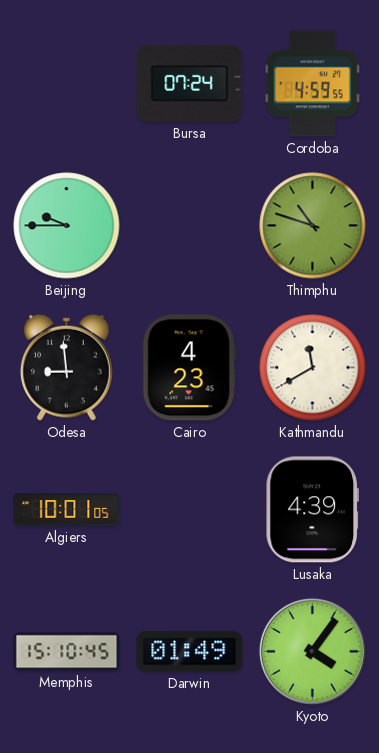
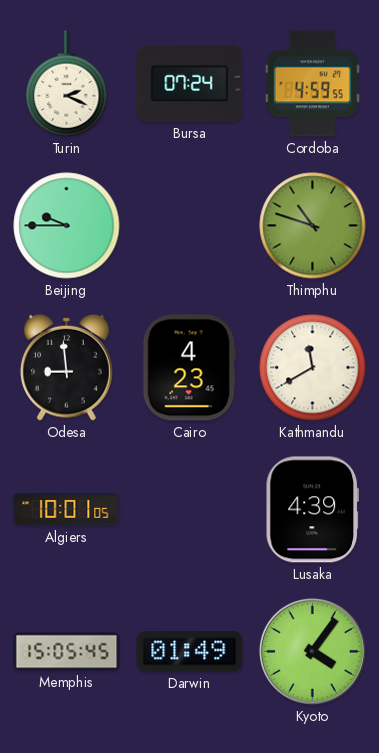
Turin: none -> 2:19
Memphis: 15:10 -> 15:05
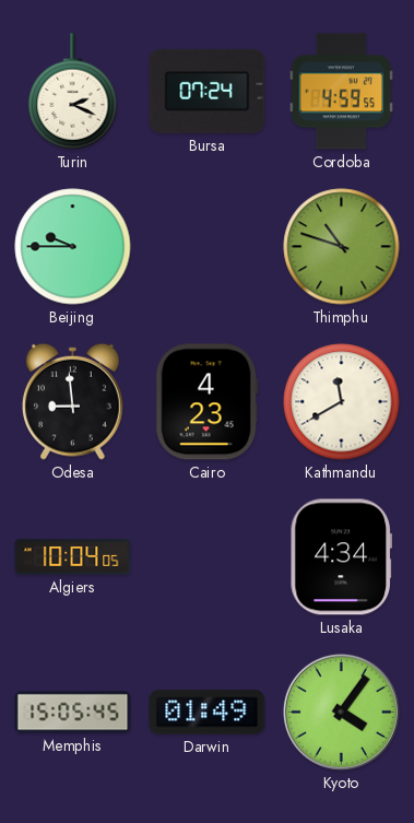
Algiers: 10:01 -> 10:04
Lusaka: 4:39 -> 4:34
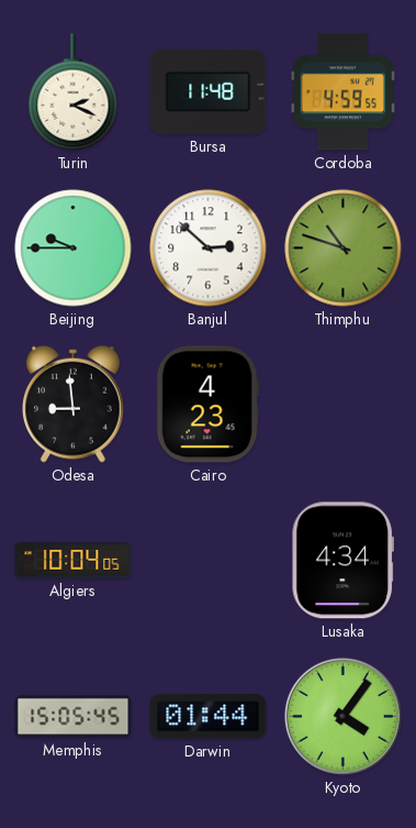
Bursa: 07:24 -> 11:48
Banjul: none -> 2:52
Kathmandu: 11:40 -> none
Darwin: 01:49 -> 01:44
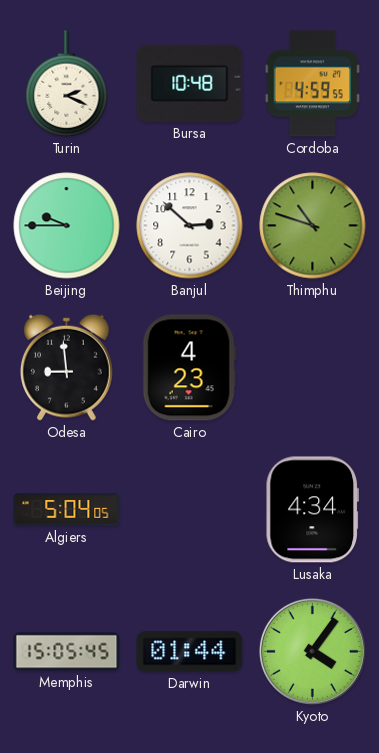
Bursa: 11:48 -> 10:48
Algiers: 10:04 -> 5:04
